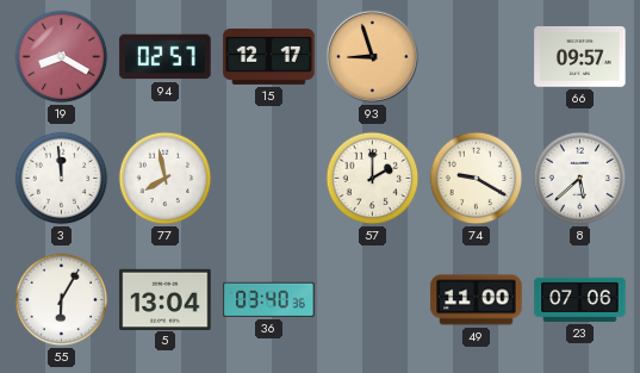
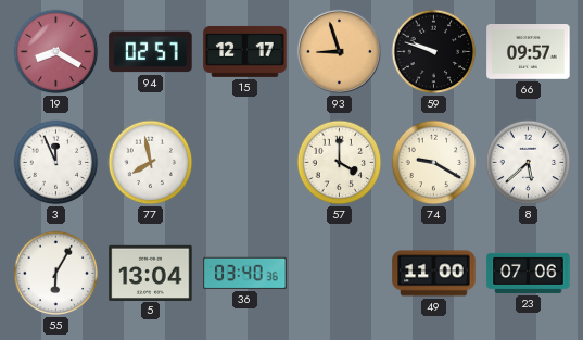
59: none -> 9:48
3: 11:59 -> 11:56
57: 2:00 -> 4:00
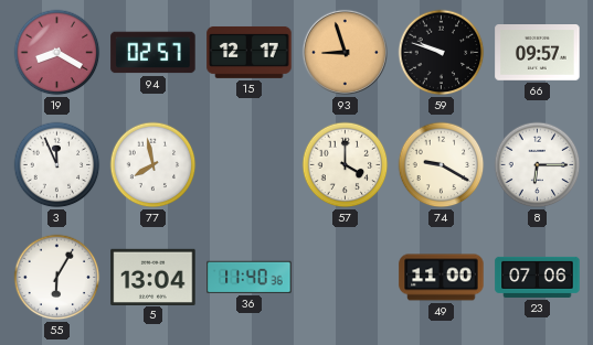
8: 5:38 -> 6:15
36: 03:40 -> 11:40
